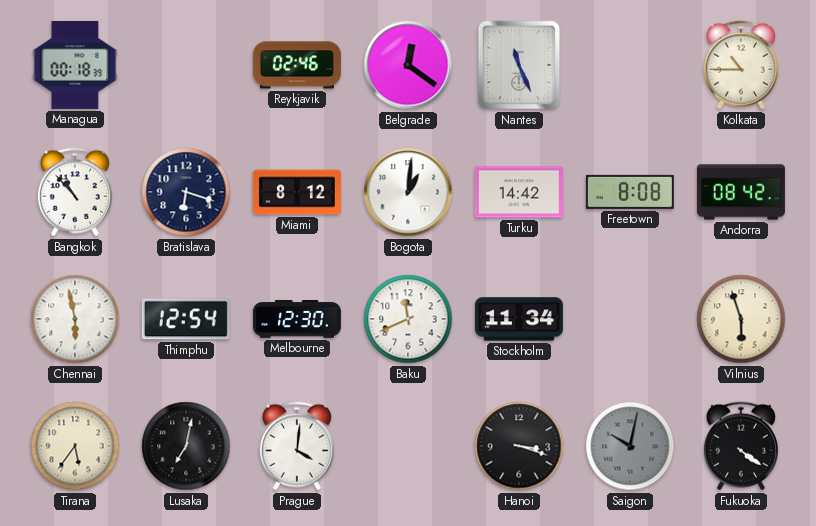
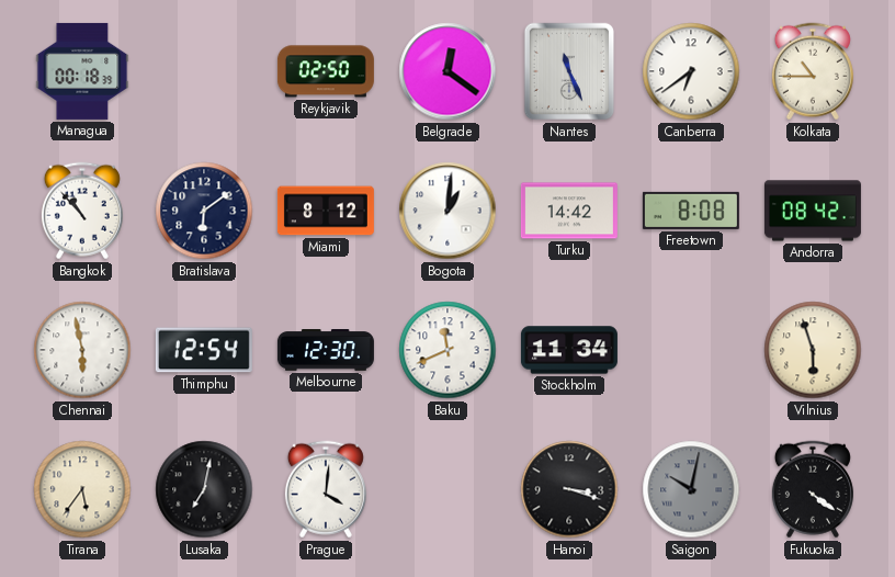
Reykjavik: 02:46 -> 02:50
Canberra: none -> 6:39
Bratislava: 6:18 -> 6:09
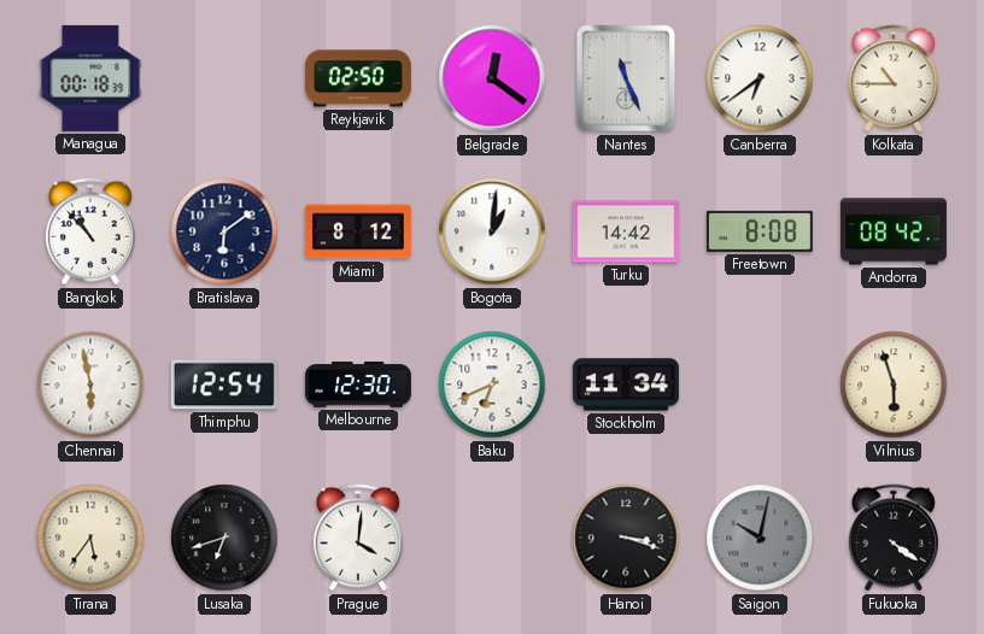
Baku: 11:41 -> 6:41
Lusaka: 7:02 -> 6:42
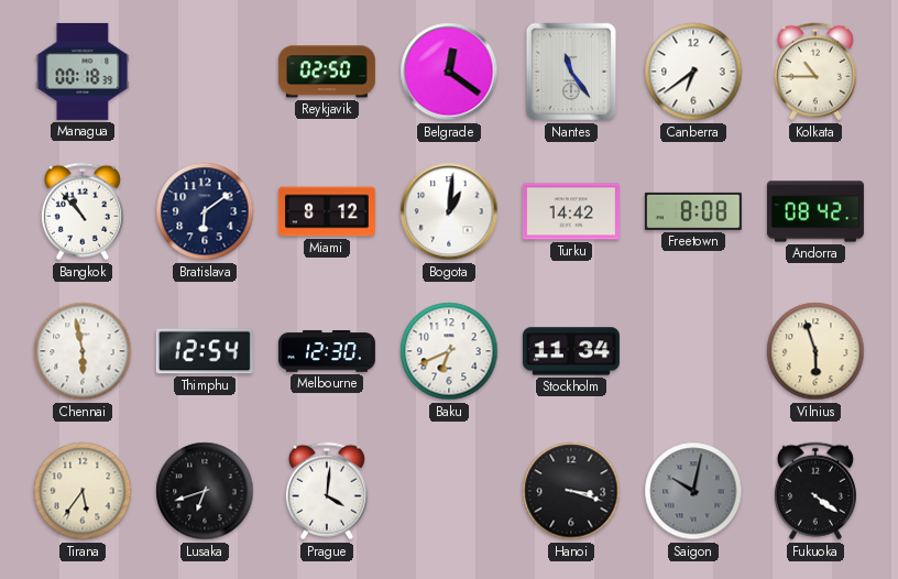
Nantes: 11:26 -> 11:24
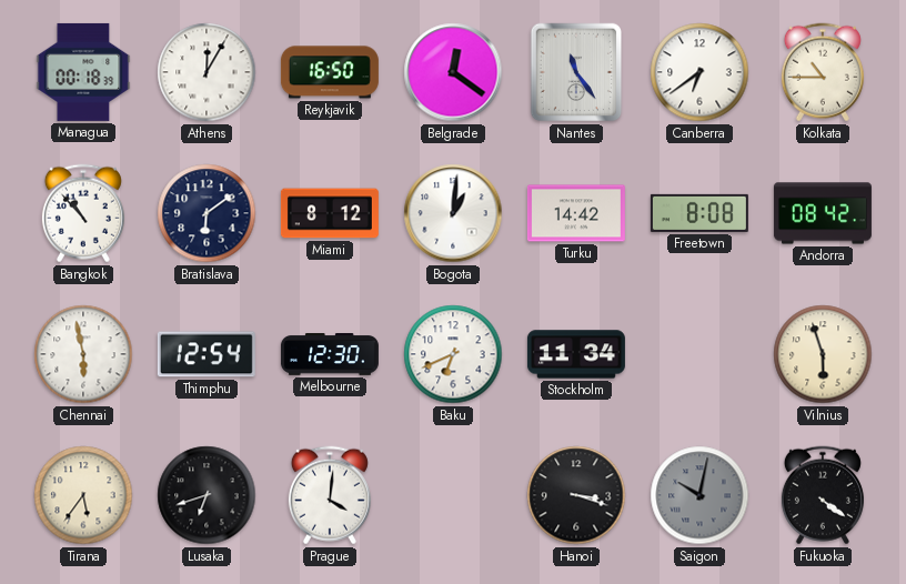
Athens: none -> 12:05
Reykjavik: 02:50 -> 16:50
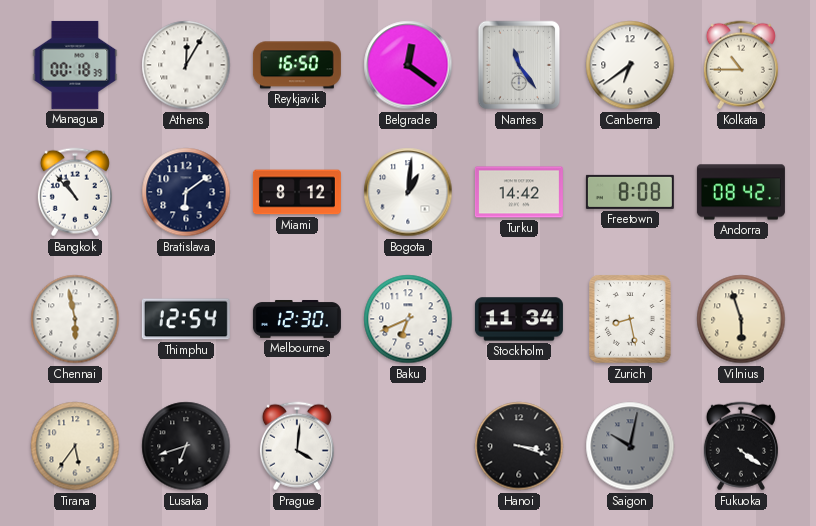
Zurich: none -> 8:28
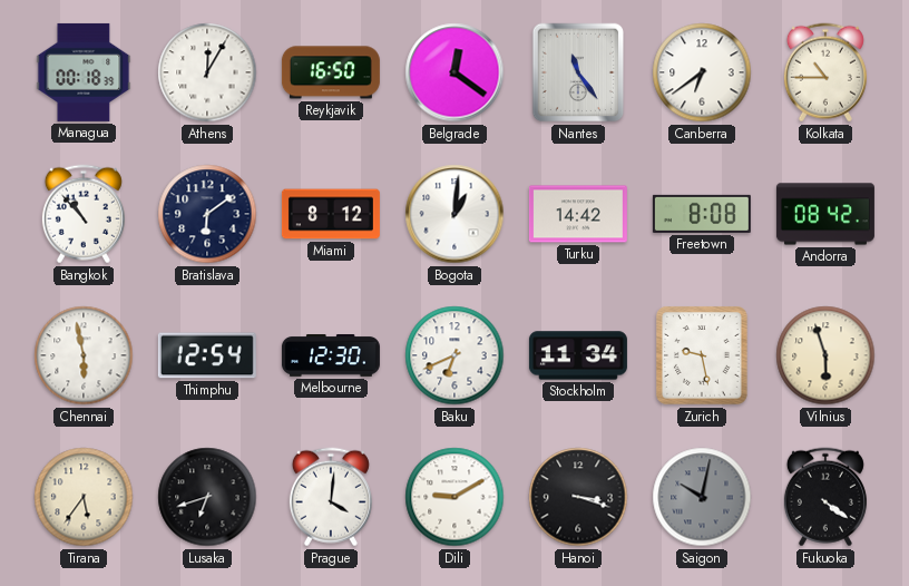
Zurich: 8:28 -> 9:28
Dili: none -> 9:10
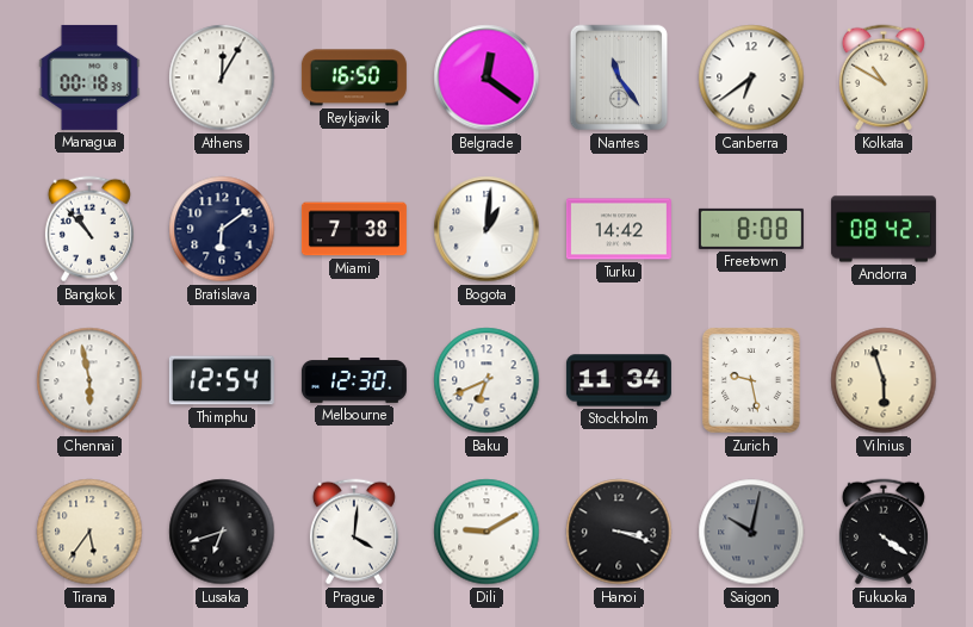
Kolkata: 10:45 -> 10:50
Miami: 8:12 -> 7:38
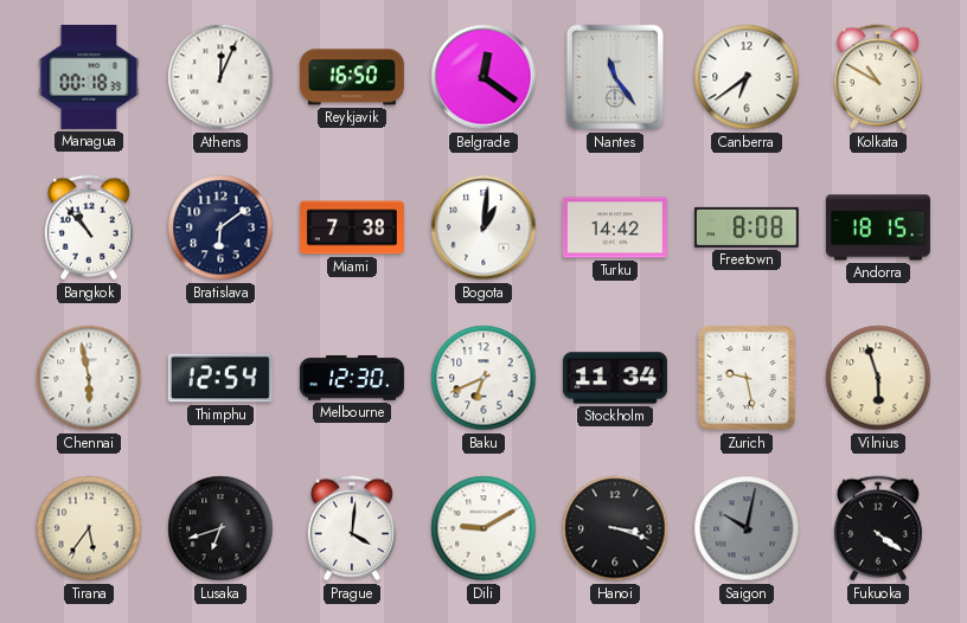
Athens: 12:05 -> 12:04
Andorra: 08:42 -> 18:15
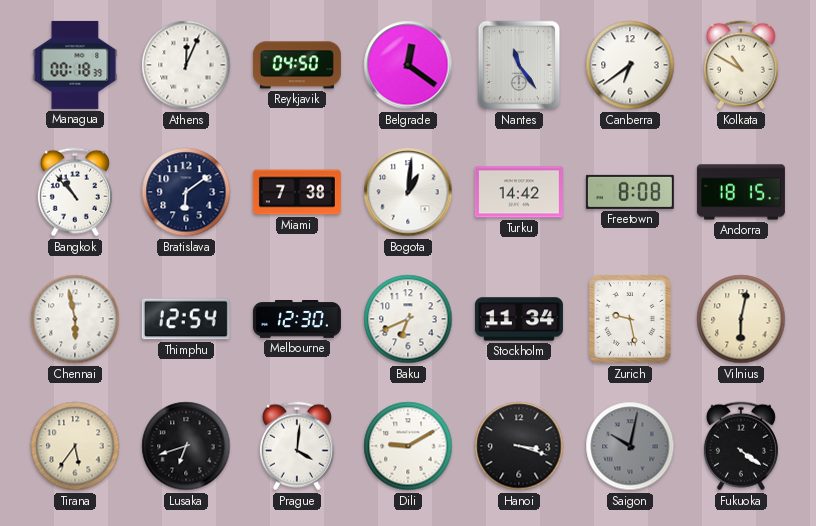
Reykjavik: 16:50 -> 04:50
Vilnius: 5:57 -> 6:02
